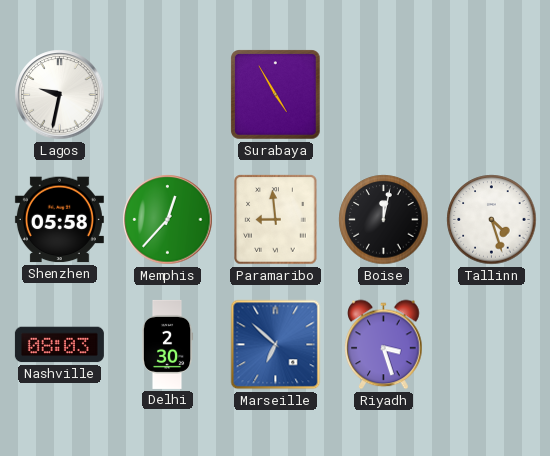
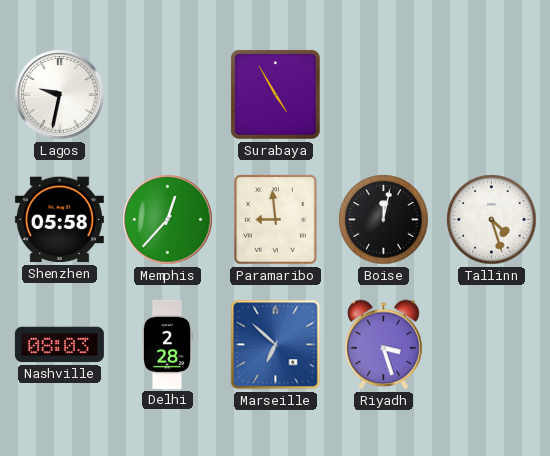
Delhi: 2:30 -> 2:28
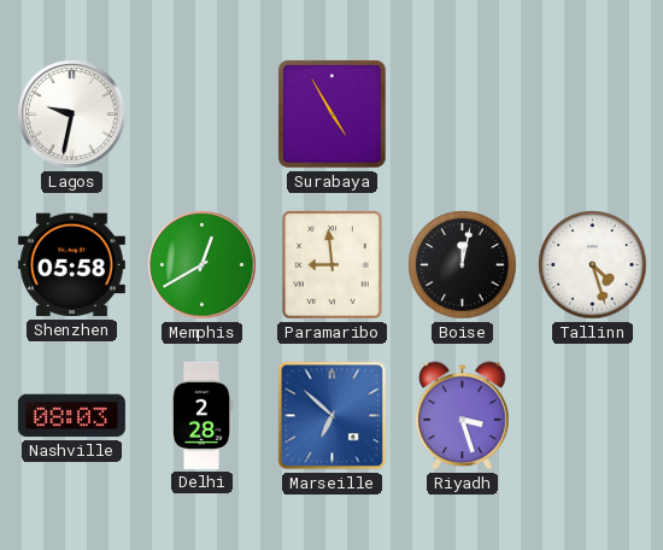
Memphis: 12:37 -> 12:40
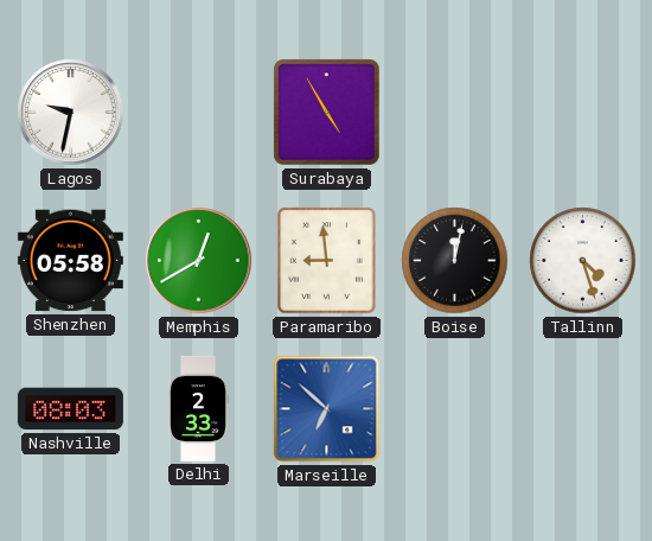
Delhi: 2:28 -> 2:33
Riyadh: 3:27 -> none
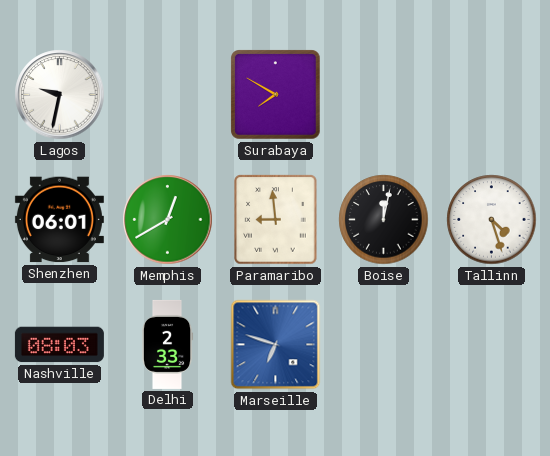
Surabaya: 4:55 -> 7:50
Shenzhen: 05:58 -> 06:01
Marseille: 6:52 -> 6:48
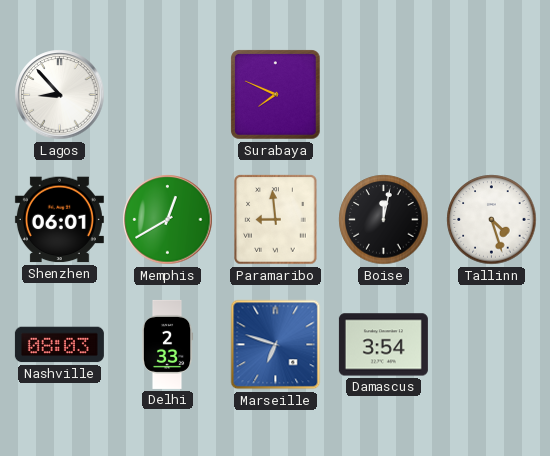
Lagos: 9:32 -> 8:53
Surabaya: 7:50 -> 7:49
Damascus: none -> 3:54
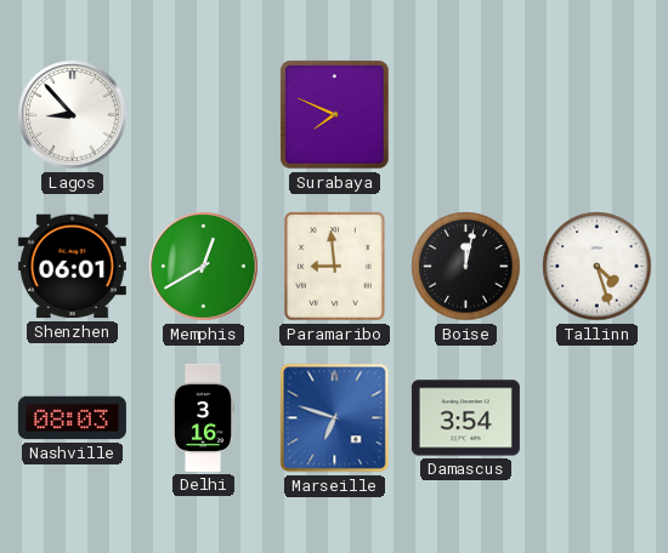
Delhi: 2:33 -> 3:16
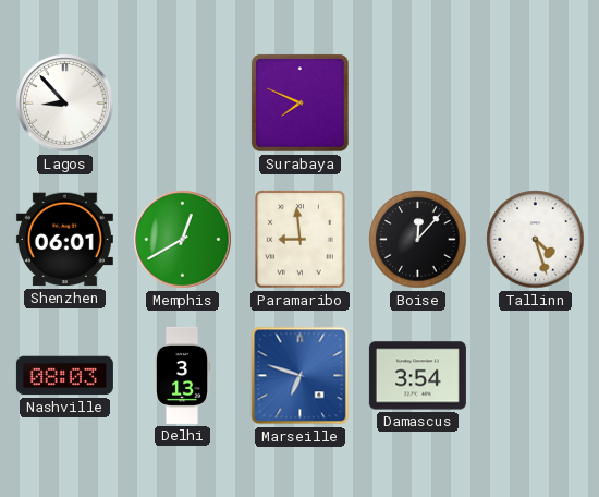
Boise: 12:02 -> 12:07
Delhi: 3:16 -> 3:13
